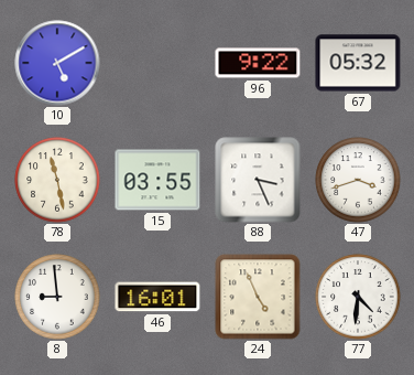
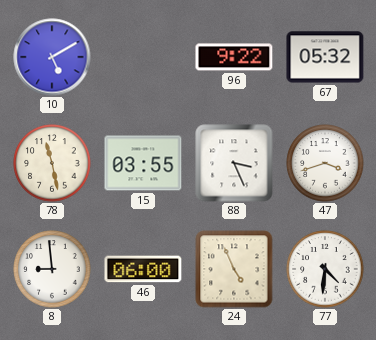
46: 16:01 -> 06:00
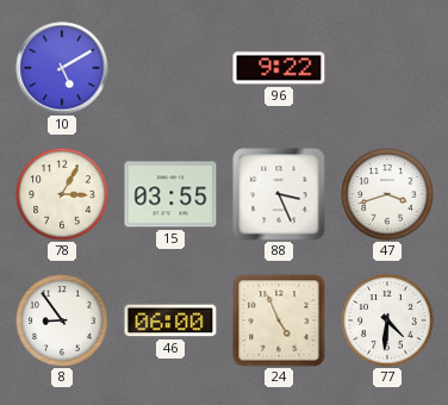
67: 05:32 -> none
78: 11:28 -> 3:05
8: 8:59 -> 8:54
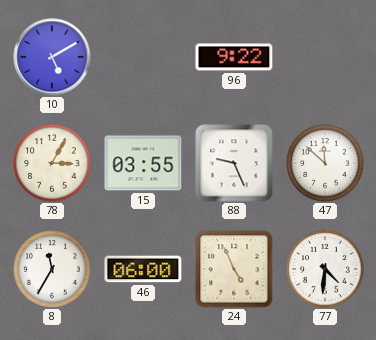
88: 3:26 -> 9:26
47: 3:42 -> 11:52
8: 8:54 -> 11:35
